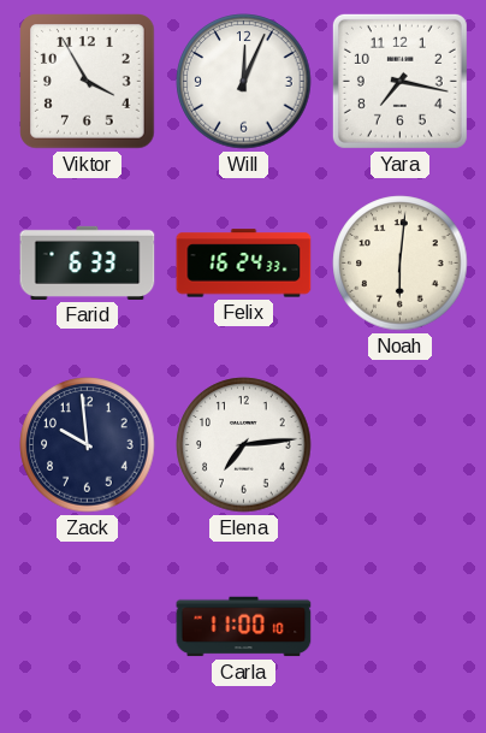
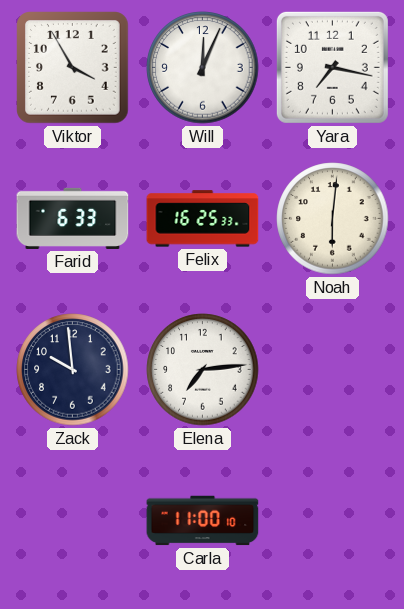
Felix: 16:24 -> 16:25
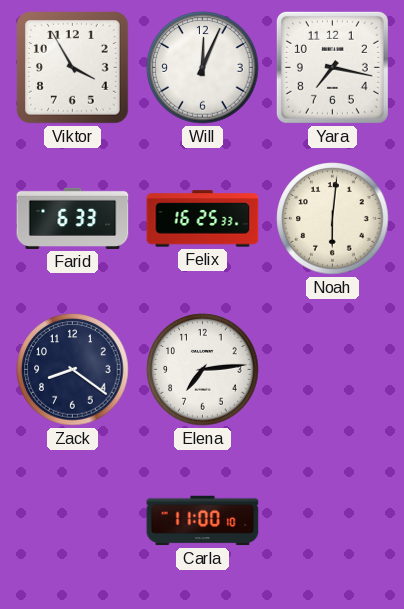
Zack: 9:59 -> 8:21
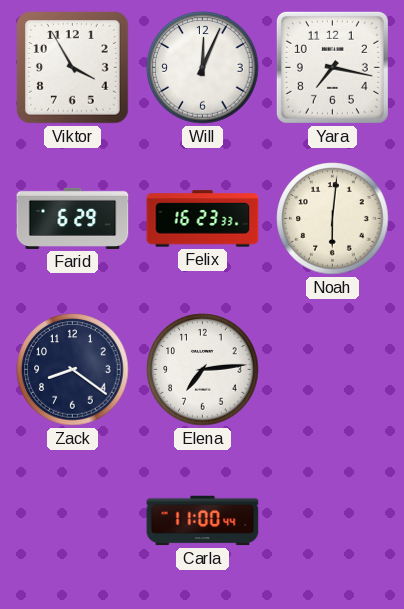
Farid: 6:33 -> 6:29
Felix: 16:25 -> 16:23
Carla: 11:00:10 -> 11:00:44
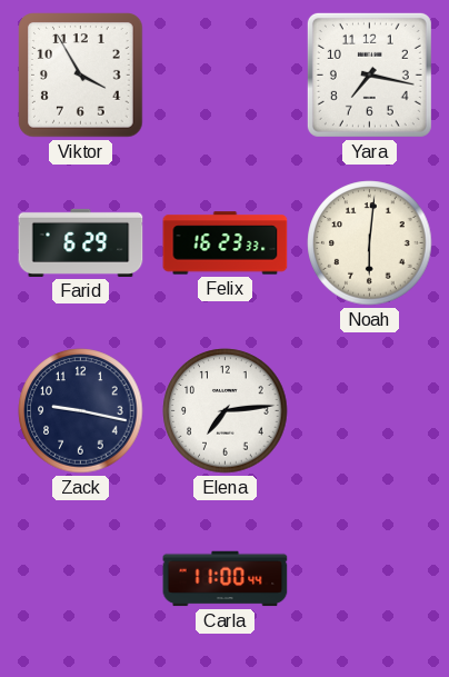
Will: 12:04 -> none
Zack: 8:21 -> 9:17
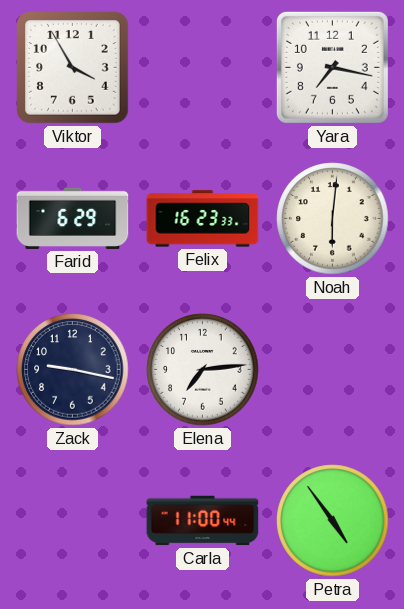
Petra: none -> 4:54
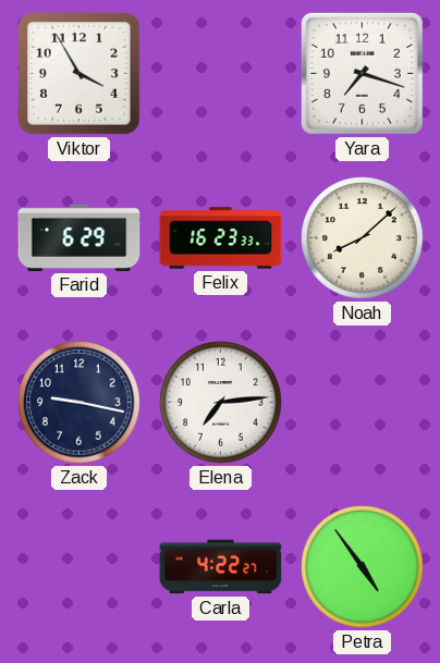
Yara: 7:17 -> 7:18
Noah: 6:01 -> 8:08
Carla: 11:00 -> 4:22
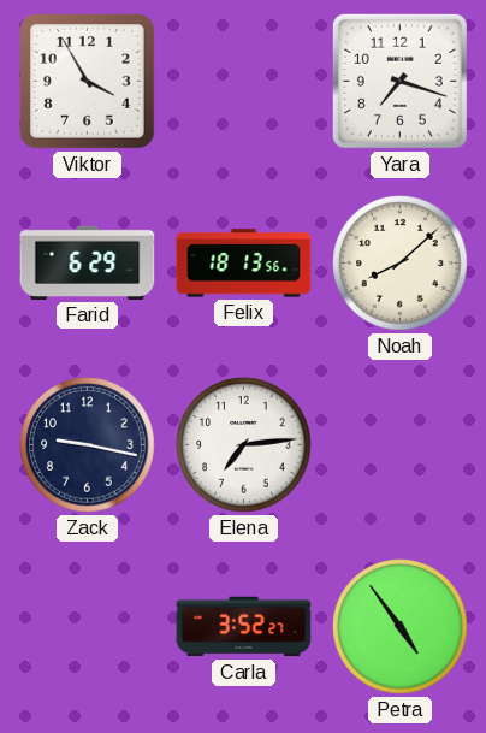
Felix: 16:23 -> 18:13
Carla: 4:22 -> 3:52
